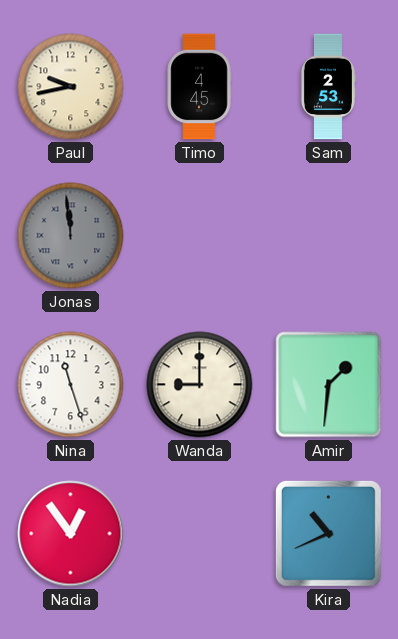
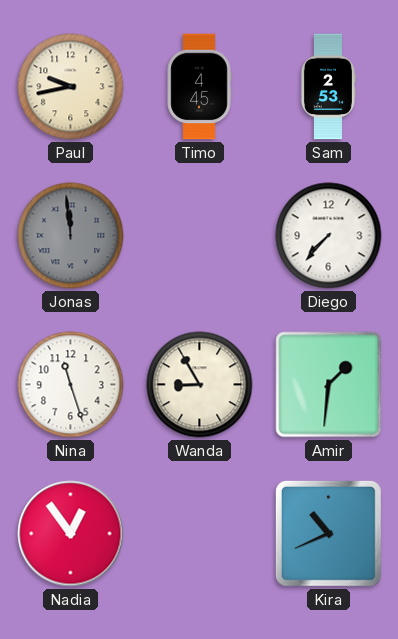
Diego: none -> 7:37
Wanda: 9:00 -> 8:55
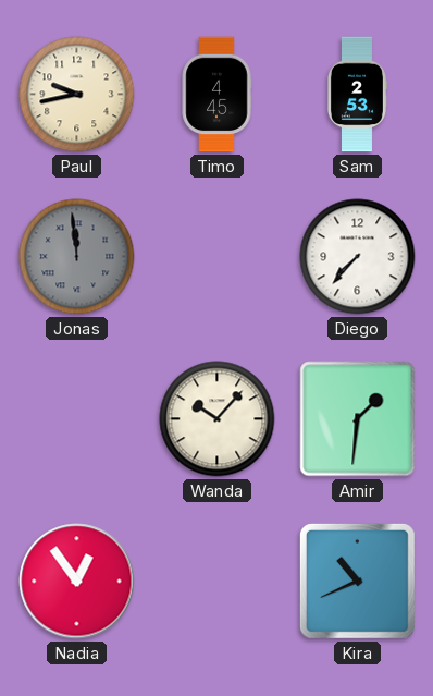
Nina: 11:27 -> none
Wanda: 8:55 -> 10:07
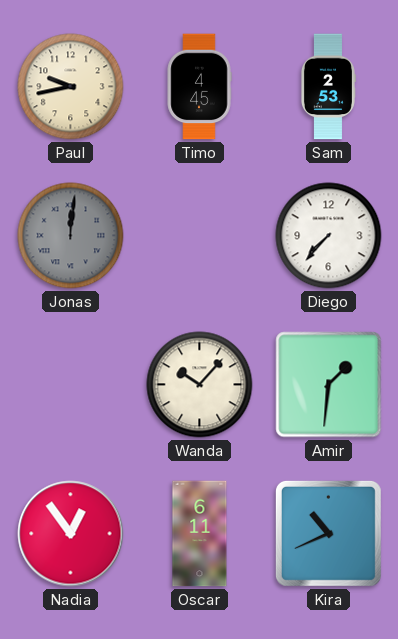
Jonas: 11:59 -> 12:01
Oscar: none -> 6:11
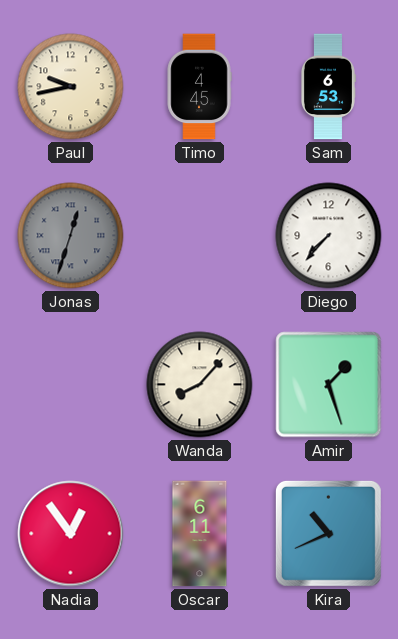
Sam: 2:53 -> 6:53
Jonas: 12:01 -> 12:33
Wanda: 10:07 -> 8:07
Amir: 1:31 -> 1:27
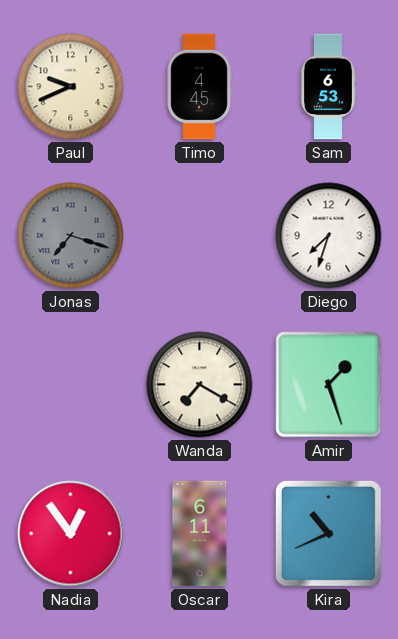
Paul: 9:43 -> 9:41
Jonas: 12:33 -> 7:18
Diego: 7:37 -> 7:33
Wanda: 8:07 -> 7:20
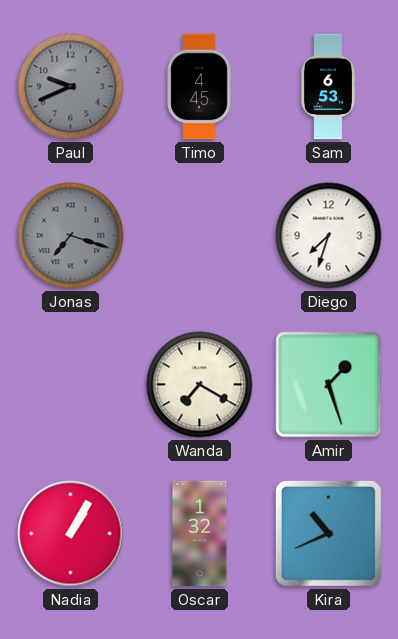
Paul dial: cream -> grey
Nadia: 12:54 -> 1:05
Oscar: 6:11 -> 1:32
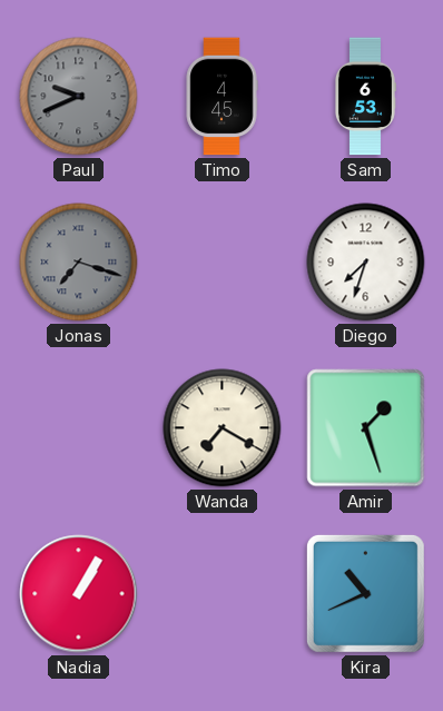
Oscar: 1:32 -> none
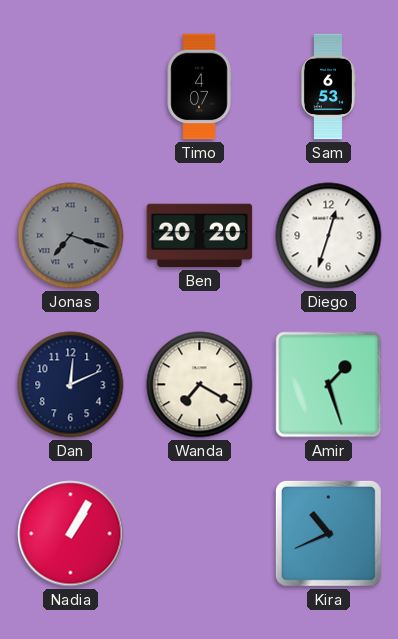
Paul: 9:41 -> none
Timo: 4:45 -> 4:07
Ben: none -> 20:20
Diego: 7:33 -> 12:33
Dan: none -> 12:11
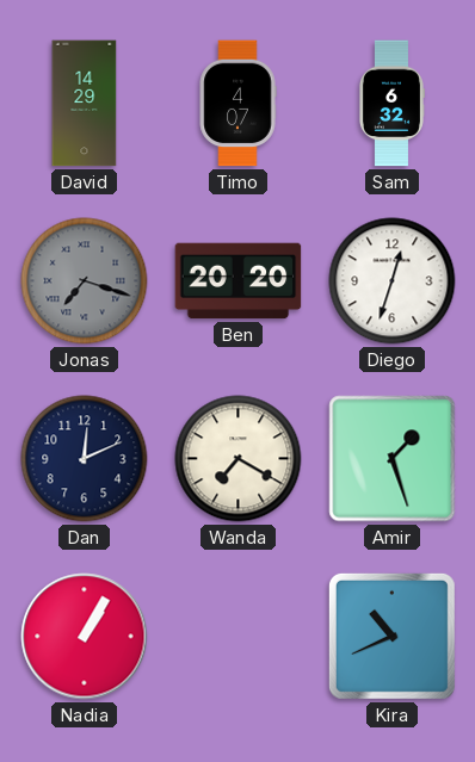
David: none -> 14:29
Sam: 6:53 -> 6:32
